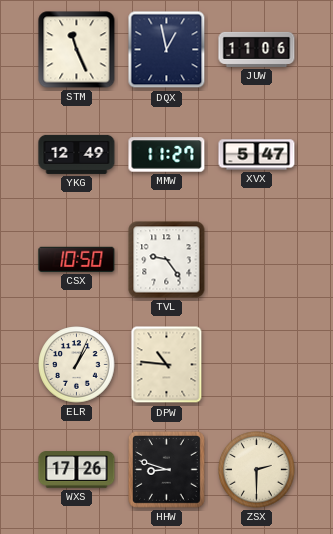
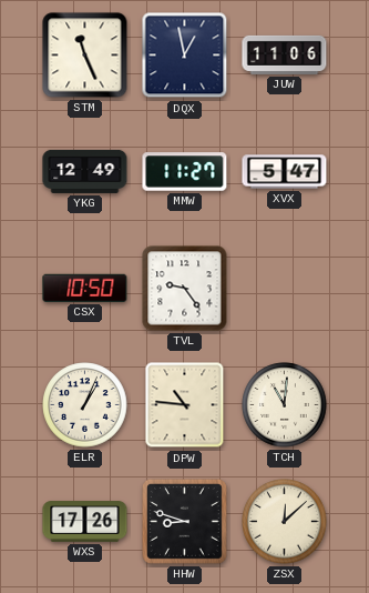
TCH: none -> 11:01
ZSX: 2:30 -> 12:08
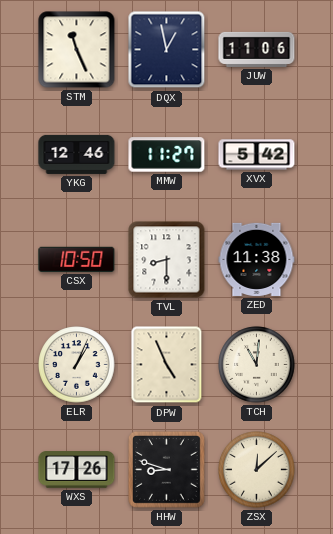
YKG: 12:49 -> 12:46
XVX: 5:47 -> 5:42
TVL: 9:24 -> 8:30
ZED: none -> 11:38
DPW: 10:46 -> 4:56
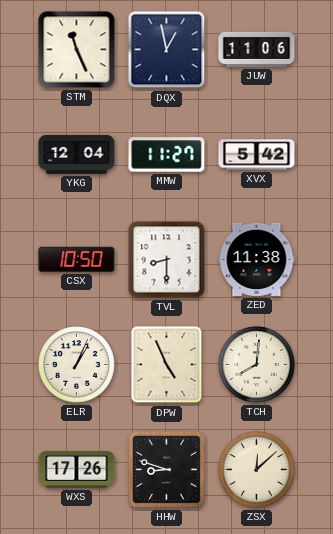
YKG: 12:46 -> 12:04
TCH: 11:01 -> 8:01
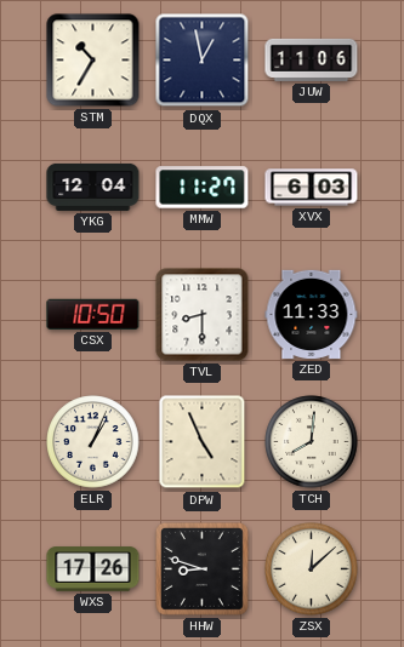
STM: 11:26 -> 10:35
XVX: 5:42 -> 6:03
ZED: 11:38 -> 11:33
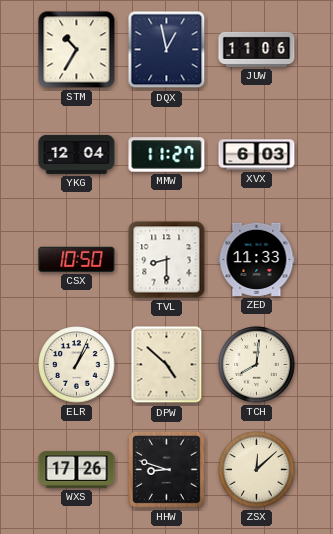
DPW: 4:56 -> 4:52
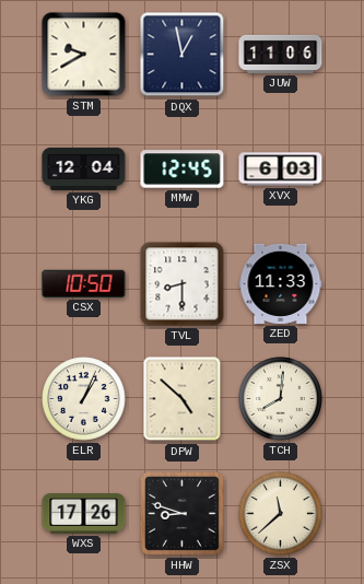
STM: 10:35 -> 9:40
MMW: 11:27 -> 12:45
ZSX: 12:08 -> 11:38
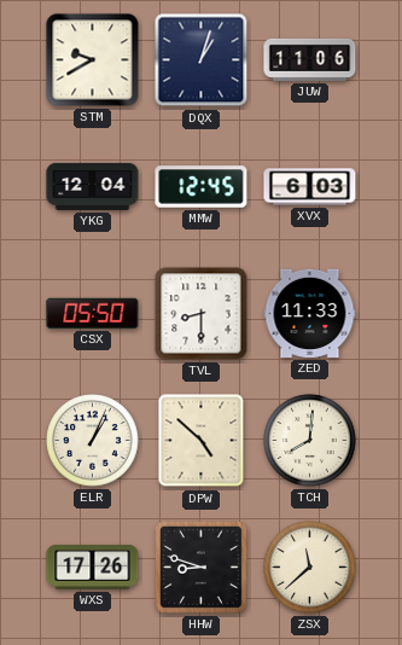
DQX: 12:58 -> 1:03
CSX: 10:50 -> 05:50
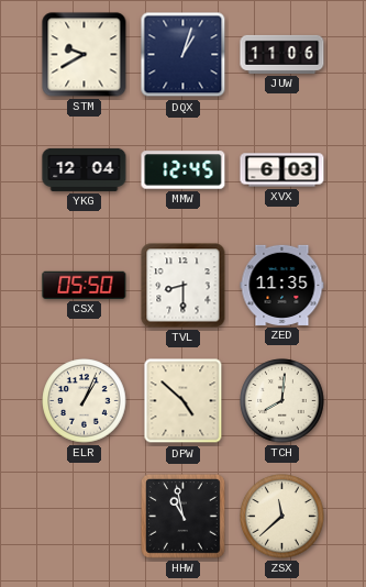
ZED: 11:33 -> 11:35
WXS: 17:26 -> none
HHW: 8:48 -> 10:58
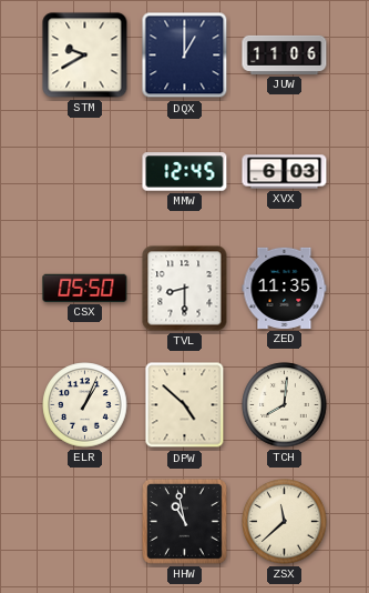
DQX: 1:03 -> 1:00
YKG: 12:04 -> none
